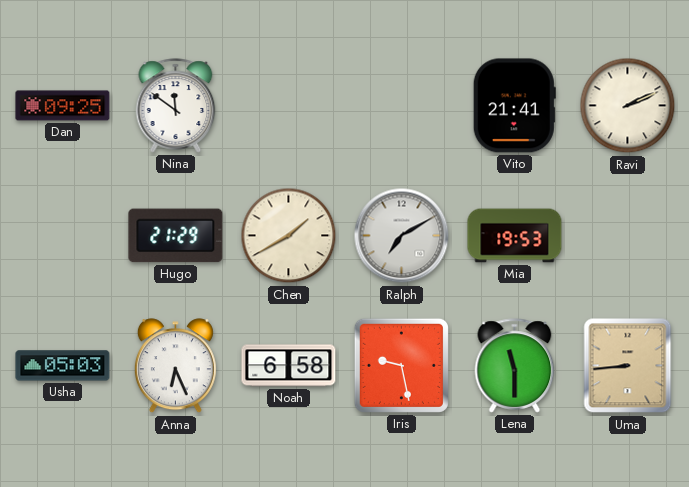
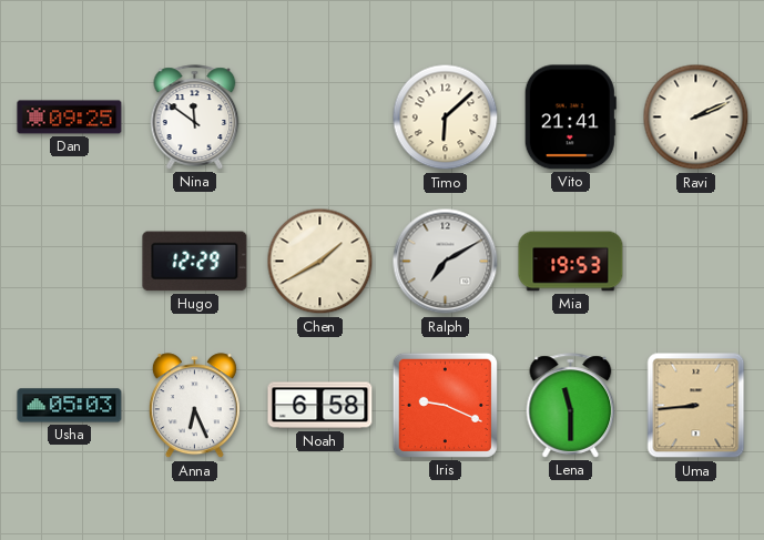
Timo: none -> 6:08
Hugo: 21:29 -> 12:29
Iris: 9:28 -> 9:19
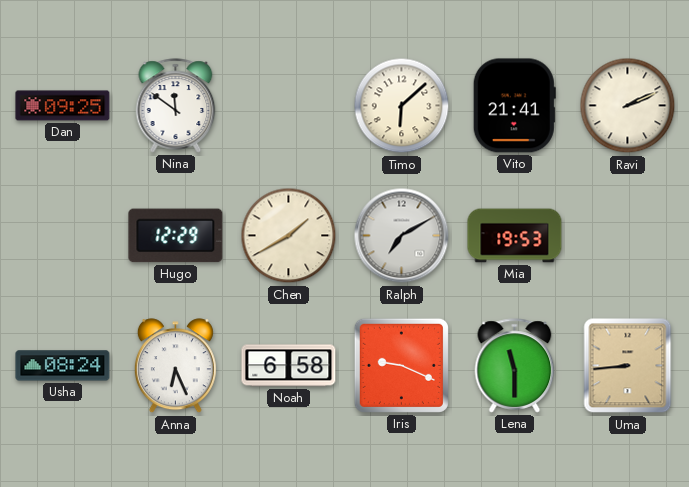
Usha: 05:03 -> 08:24
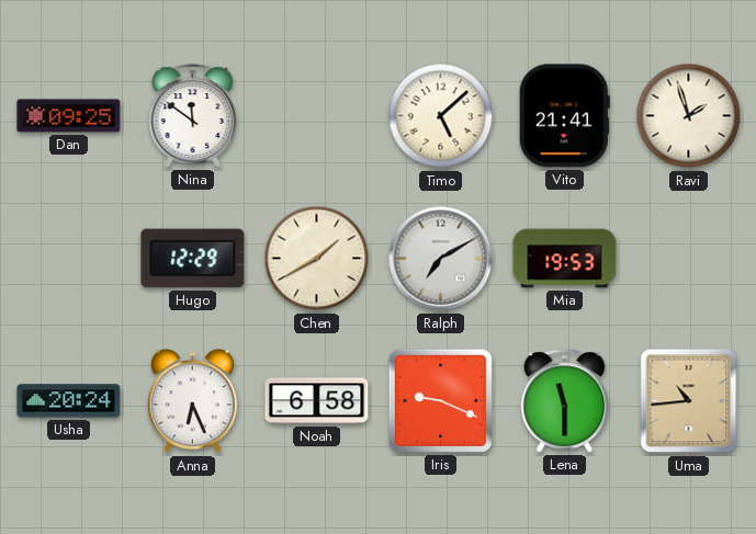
Timo: 6:08 -> 5:08
Ravi: 2:11 -> 1:57
Usha: 08:24 -> 20:24
Uma: 8:44 -> 10:44
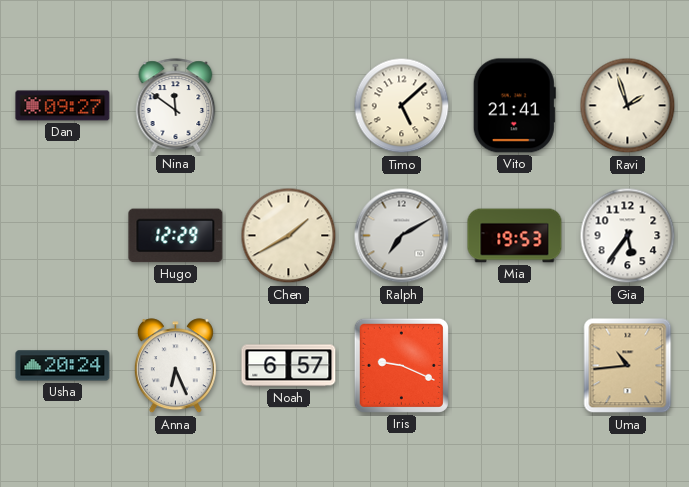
Dan: 09:25 -> 09:27
Gia: none -> 5:36
Noah: 6:58 -> 6:57
Lena: 11:30 -> none
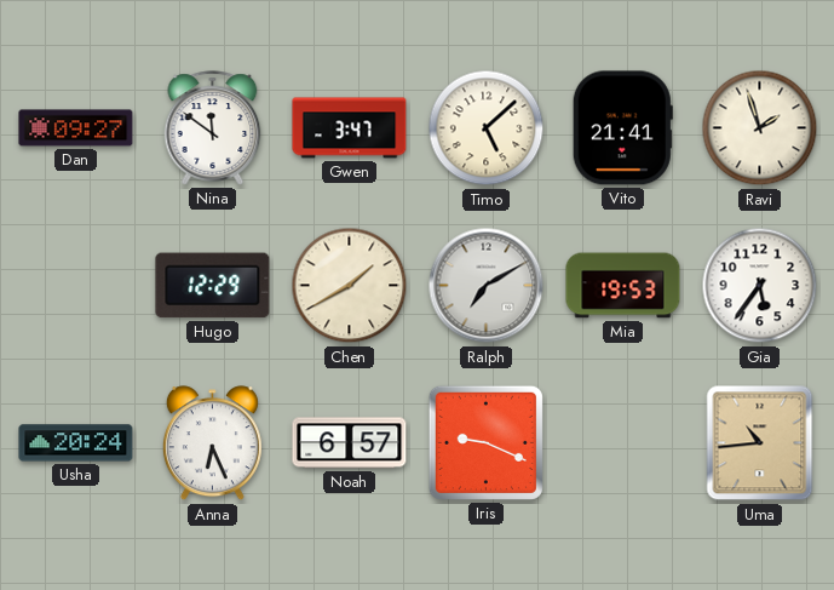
Gwen: none -> 3:47
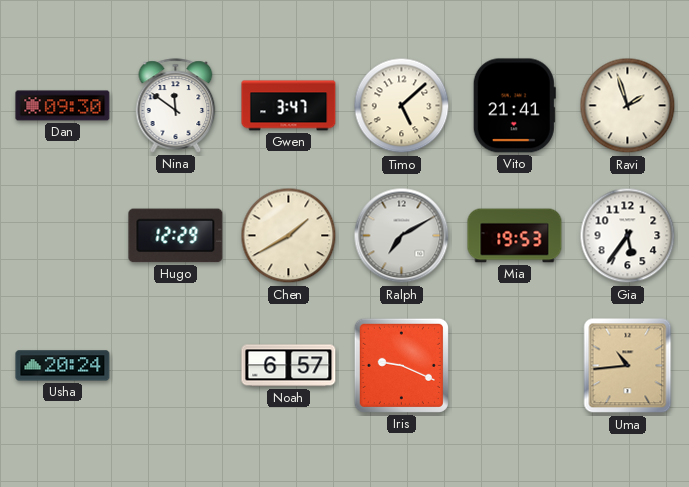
Dan: 09:27 -> 09:30
Anna: 6:26 -> none
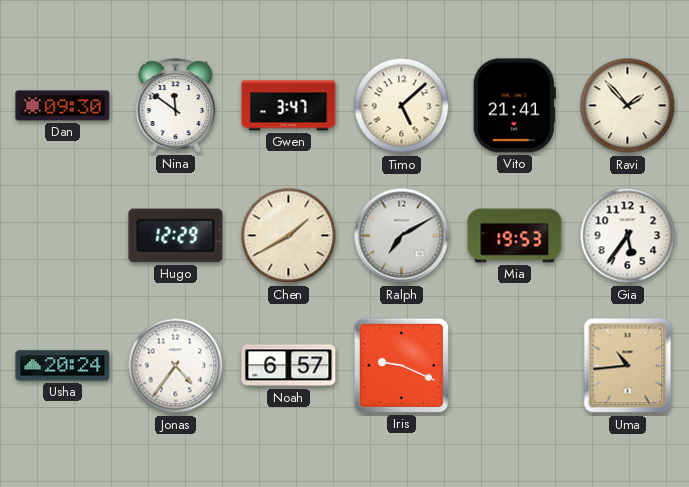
Ravi: 1:57 -> 1:53
Jonas: none -> 4:36
